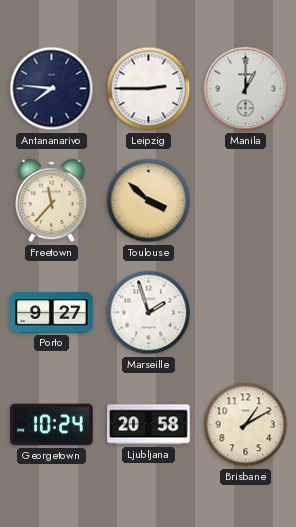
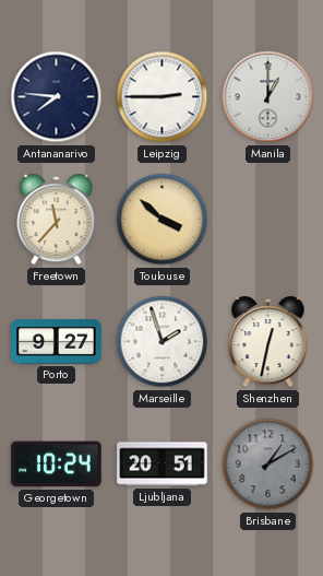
Shenzhen: none -> 12:32
Ljubljana: 20:58 -> 20:51
Brisbane dial: cream -> grey
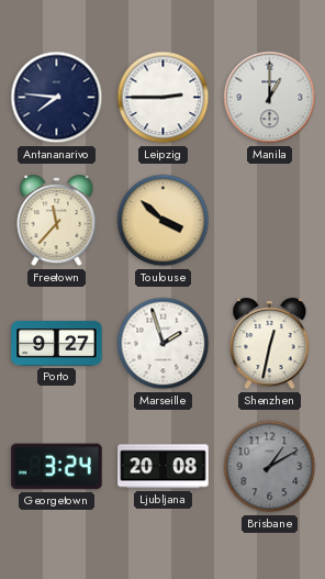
Georgetown: 10:24 -> 3:24
Ljubljana: 20:51 -> 20:08
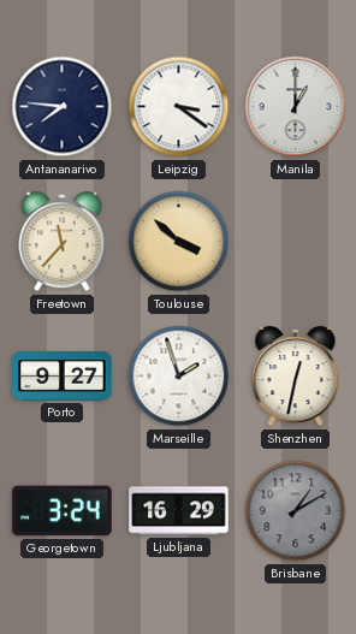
Leipzig: 2:45 -> 3:21
Ljubljana: 20:08 -> 16:29
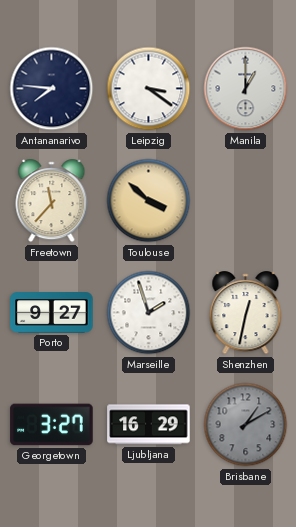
Georgetown: 3:24 -> 3:27
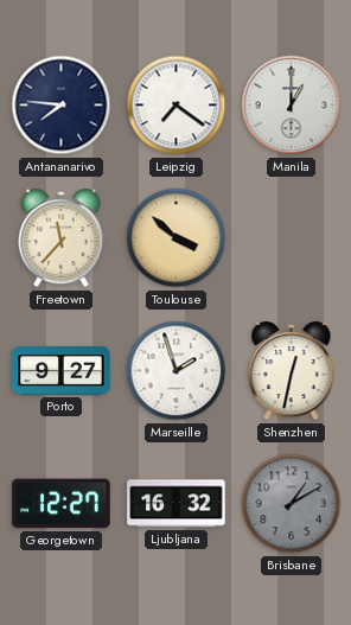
Leipzig: 3:21 -> 7:21
Georgetown: 3:27 -> 12:27
Ljubljana: 16:29 -> 16:32
